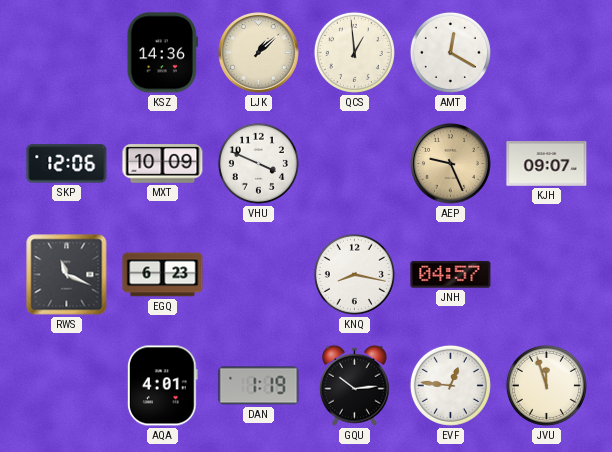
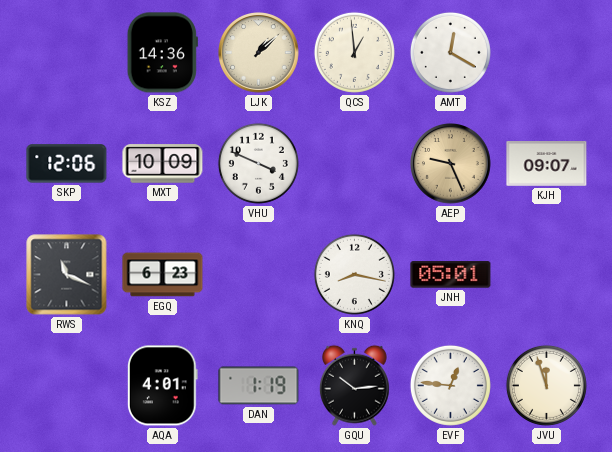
JNH: 04:57 -> 05:01
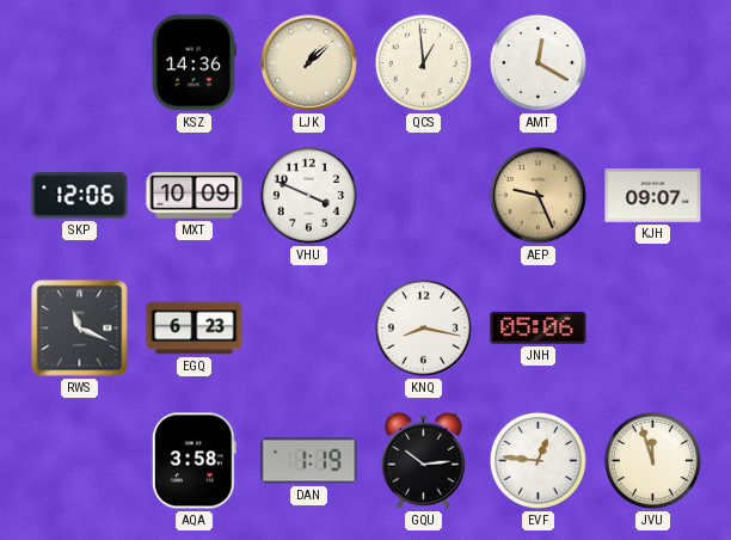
JNH: 05:01 -> 05:06
AQA: 4:01 -> 3:58
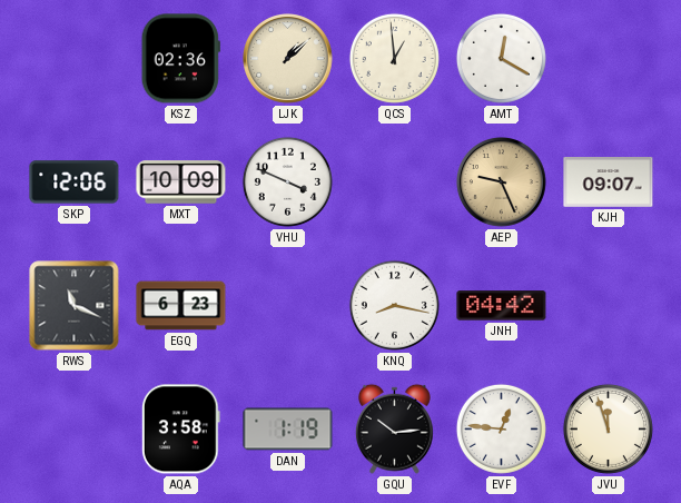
KSZ: 14:36 -> 02:36
JNH: 05:06 -> 04:42
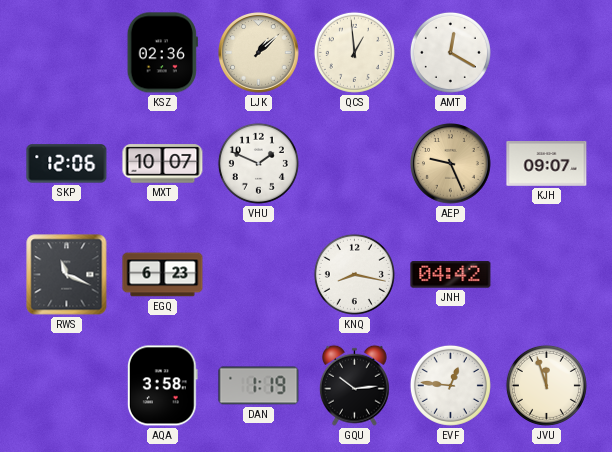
MXT: 10:09 -> 10:07
VHU: 3:49 -> 1:49
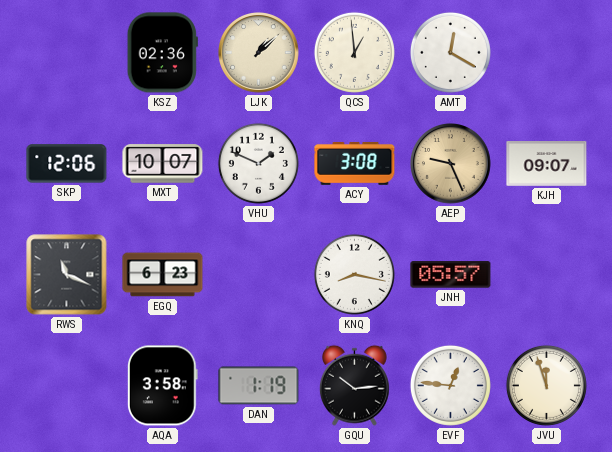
ACY: none -> 3:08
JNH: 04:42 -> 05:57
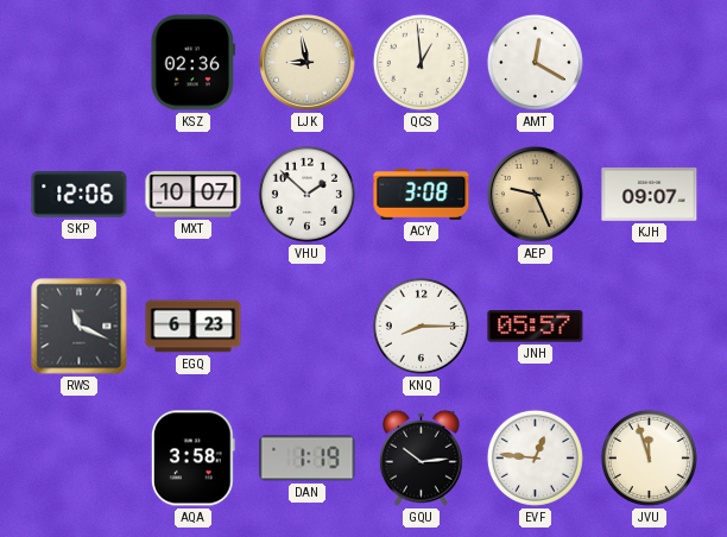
LJK: 1:08 -> 8:58
VHU: 1:49 -> 1:52
KNQ: 8:17 -> 8:15
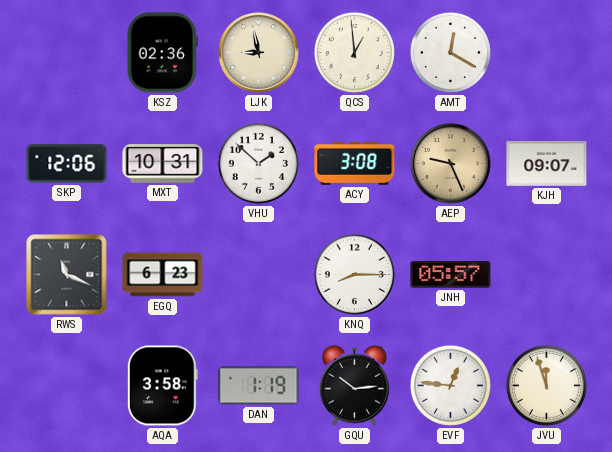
MXT: 10:07 -> 10:31
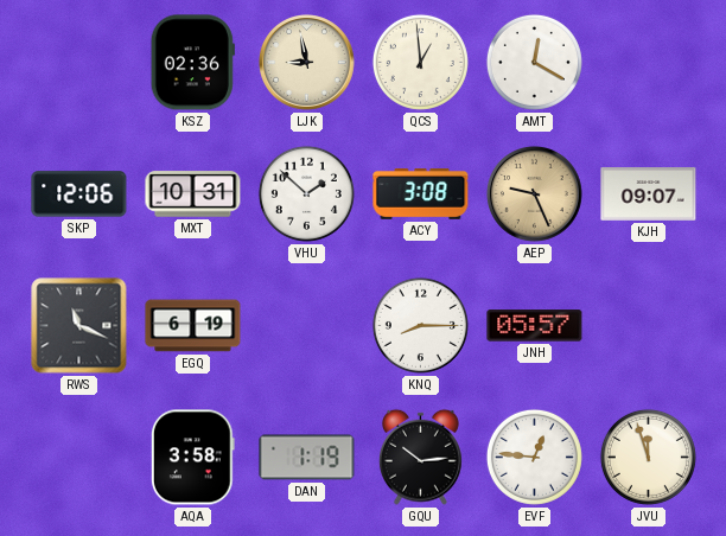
EGQ: 6:23 -> 6:19
